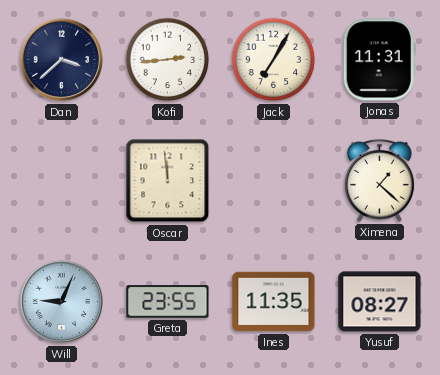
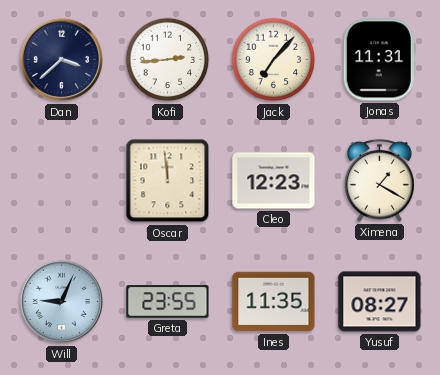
Jack: 7:05 -> 7:07
Cleo: none -> 12:23
Ximena: 1:22 -> 1:20
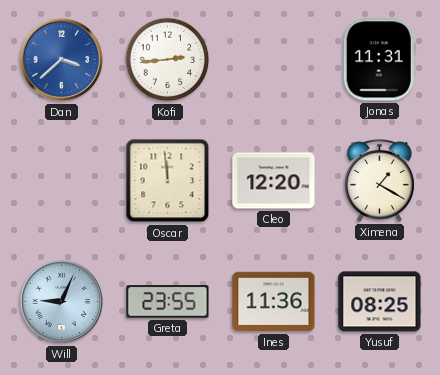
Dan dial: navy -> blue
Jack: 7:07 -> none
Cleo: 12:23 -> 12:20
Ines: 11:35 -> 11:36
Yusuf: 08:27 -> 08:25
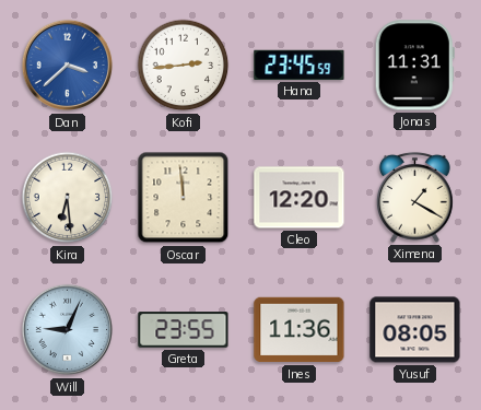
Hana: none -> 23:45
Kira: none -> 6:29
Yusuf: 08:25 -> 08:05
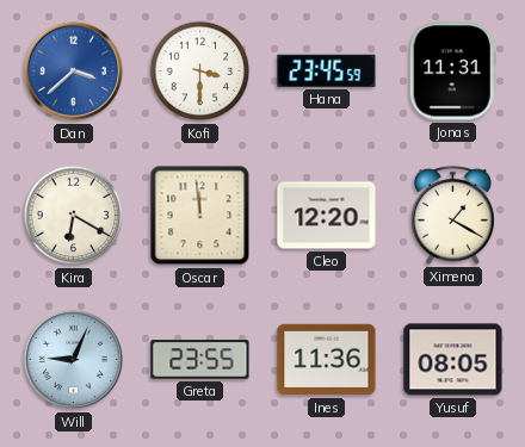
Kofi: 2:44 -> 3:30
Kira: 6:29 -> 6:20
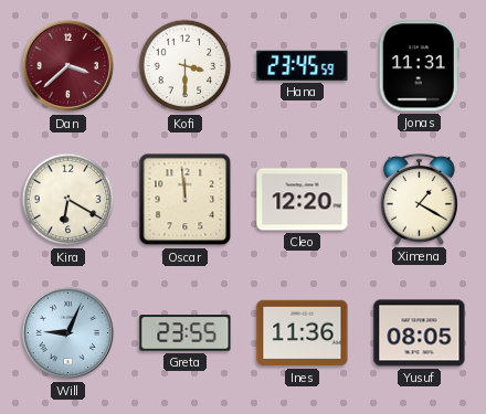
Dan dial: blue -> burgundy
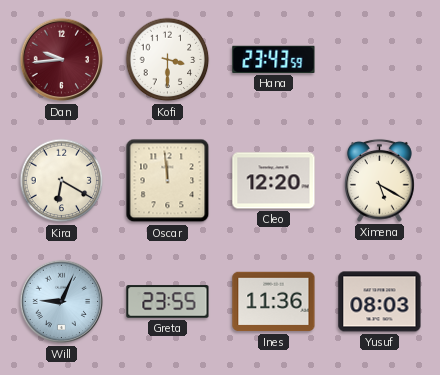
Dan: 3:38 -> 9:44
Hana: 23:45 -> 23:43
Jonas: 11:31 -> none
Ximena: 1:20 -> 5:20
Yusuf: 08:05 -> 08:03
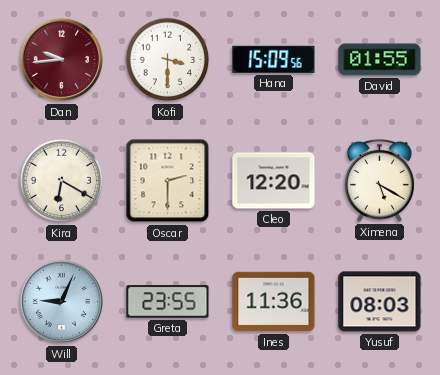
Hana: 23:43 -> 15:09
David: none -> 01:55
Oscar: 11:59 -> 2:30
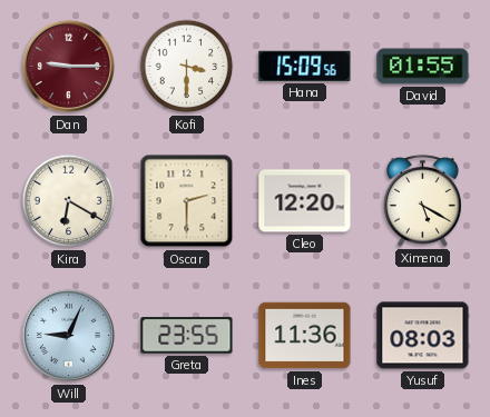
Dan: 9:44 -> 9:15
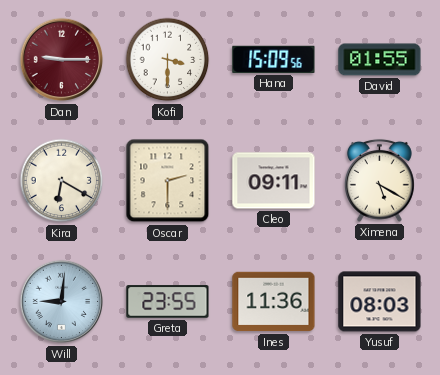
Cleo: 12:20 -> 09:11
Will: 9:04 -> 9:01
